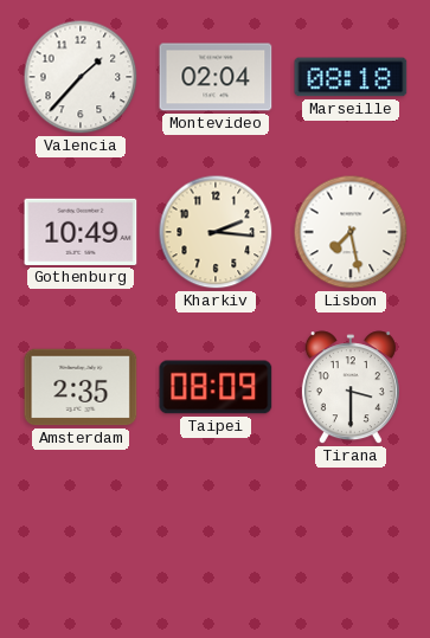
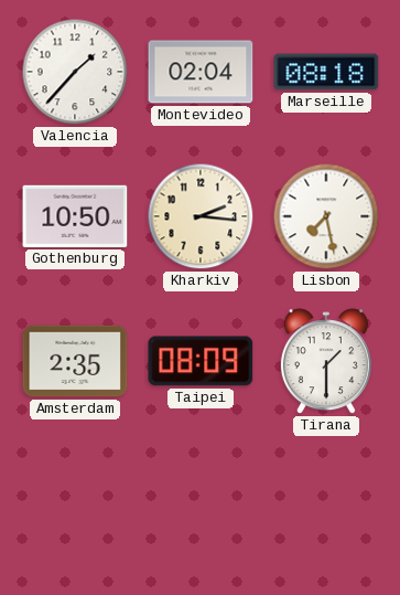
Gothenburg: 10:49 -> 10:50
Tirana: 3:30 -> 1:30
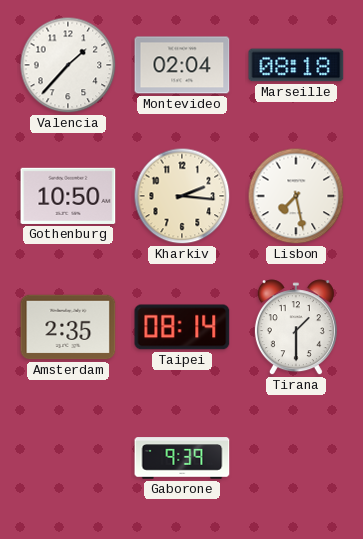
Taipei: 08:09 -> 08:14
Gaborone: none -> 9:39
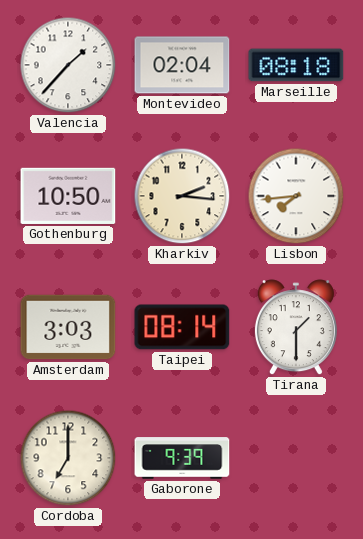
Lisbon: 7:28 -> 7:44
Amsterdam: 2:35 -> 3:03
Cordoba: none -> 7:00
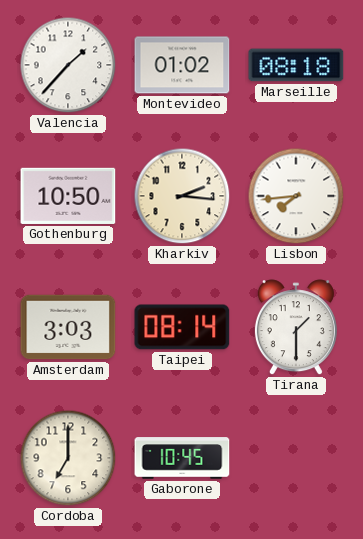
Montevideo: 02:04 -> 01:02
Gaborone: 9:39 -> 10:45
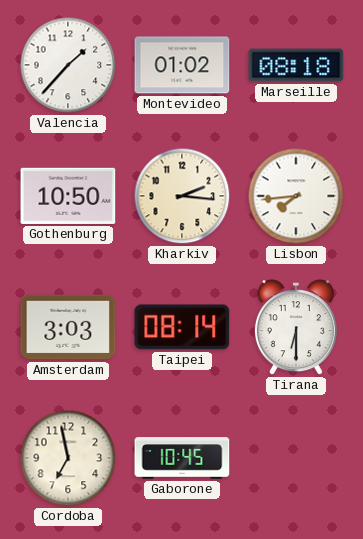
Tirana: 1:30 -> 6:30
Cordoba: 7:00 -> 6:58
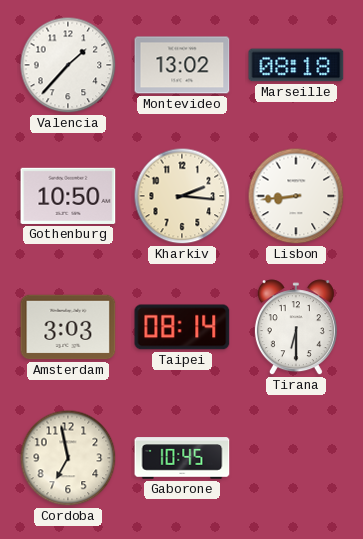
Montevideo: 01:02 -> 13:02
Lisbon: 7:44 -> 8:44
